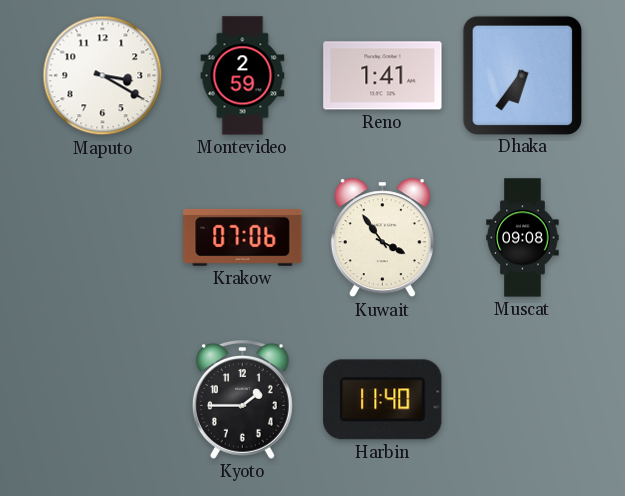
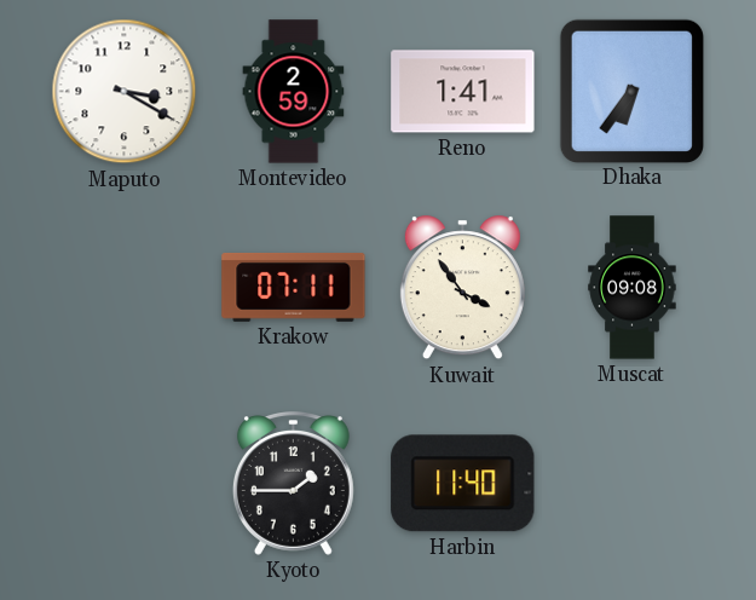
Krakow: 07:06 -> 07:11
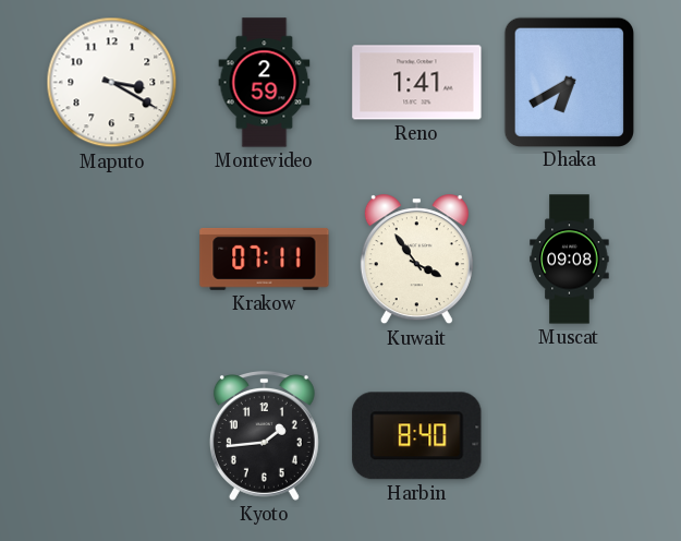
Dhaka: 6:36 -> 6:40
Kyoto: 1:45 -> 1:44
Harbin: 11:40 -> 8:40
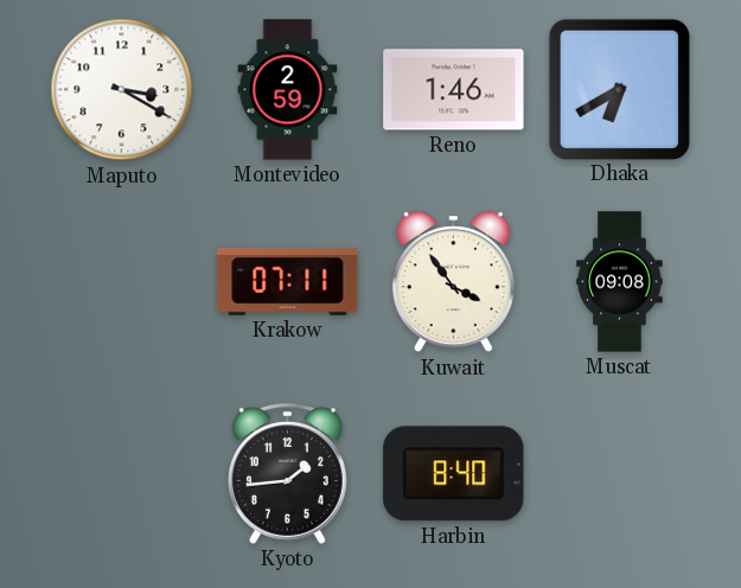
Reno: 1:41 -> 1:46
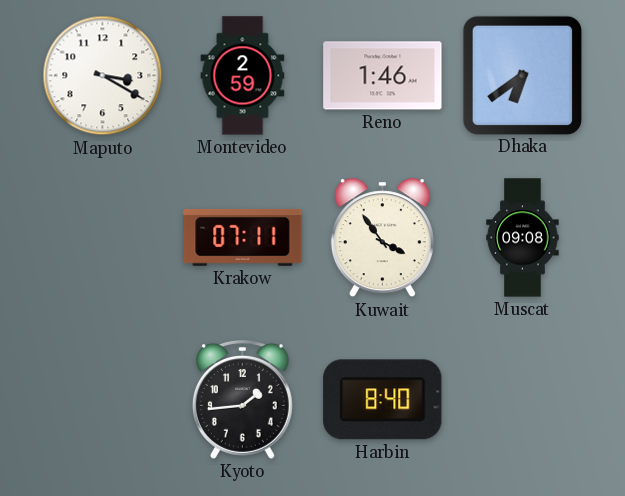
Dhaka: 6:40 -> 6:39
